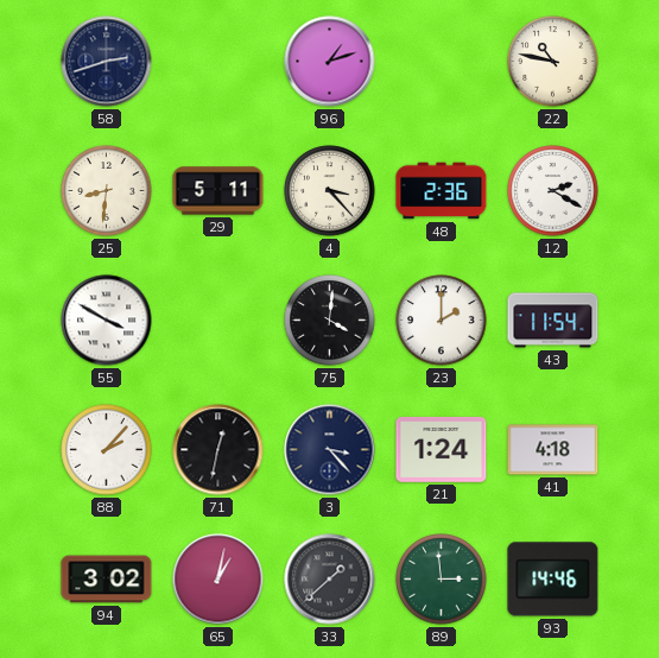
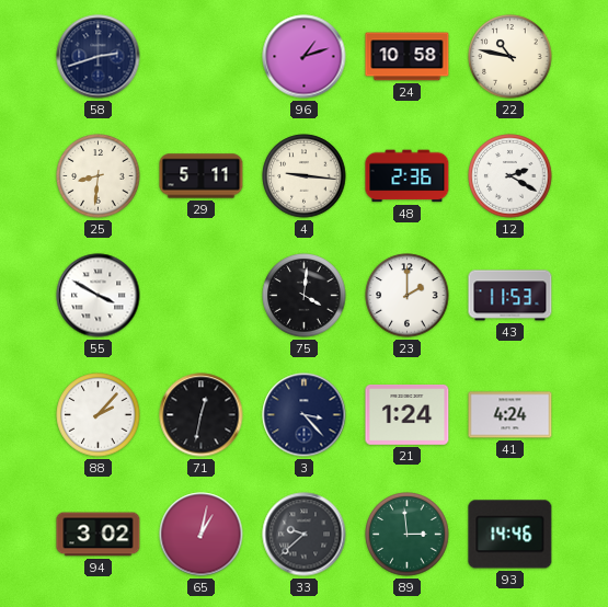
24: none -> 10:58
4: 3:23 -> 9:16
43: 11:54 -> 11:53
41: 4:18 -> 4:24
33: 1:38 -> 9:38
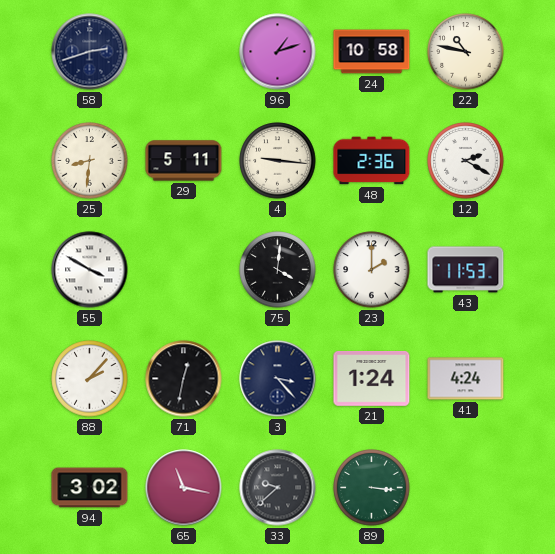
65: 1:02 -> 11:17
89: 2:59 -> 3:16
93: 14:46 -> none
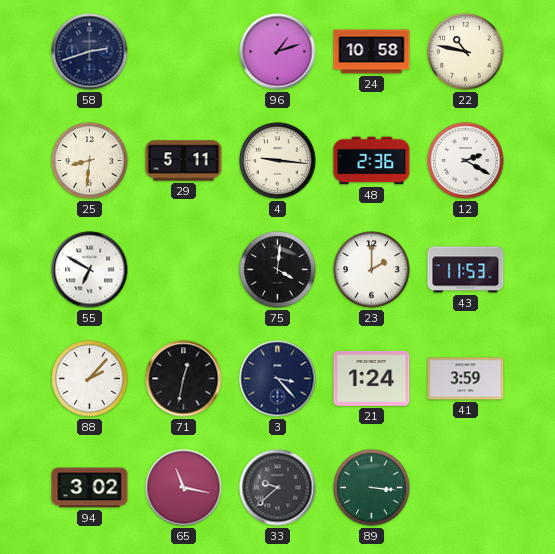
55: 3:50 -> 6:50
41: 4:24 -> 3:59
